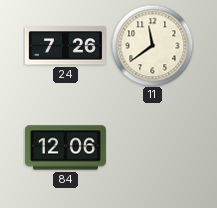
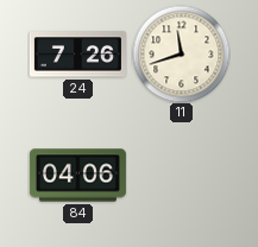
11: 11:39 -> 11:42
84: 12:06 -> 04:06
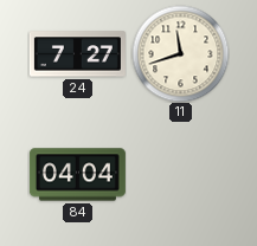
24: 7:26 -> 7:27
84: 04:06 -> 04:04
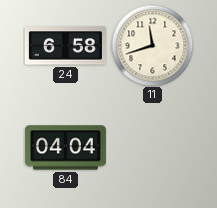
24: 7:27 -> 6:58
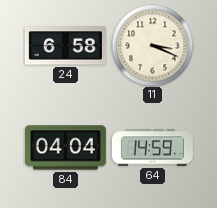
11: 11:42 -> 3:19
64: none -> 14:59
